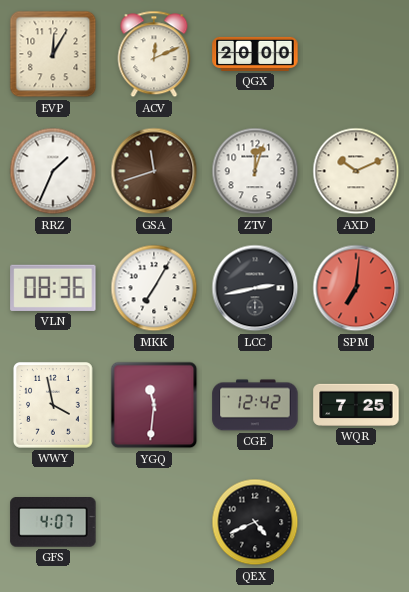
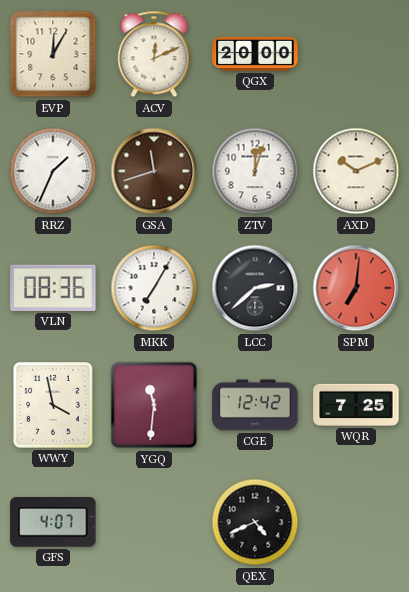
LCC: 2:43 -> 2:38
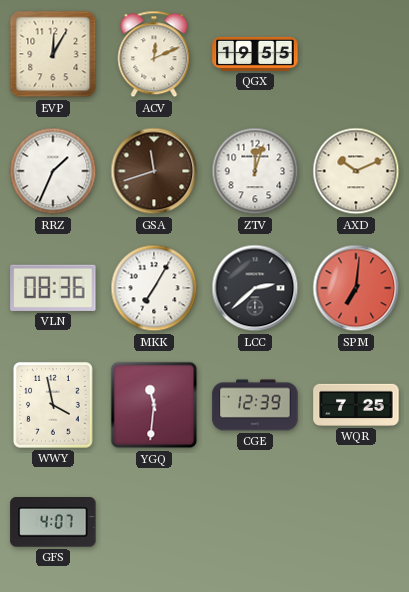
QGX: 20:00 -> 19:55
CGE: 12:42 -> 12:39
QEX: 4:41 -> none
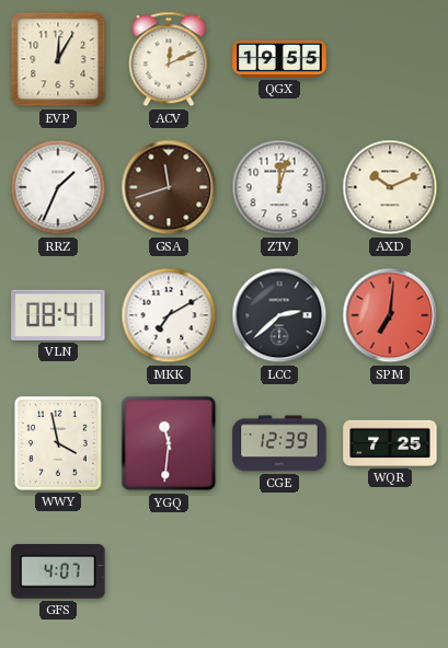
VLN: 08:36 -> 08:41
MKK: 7:05 -> 7:10
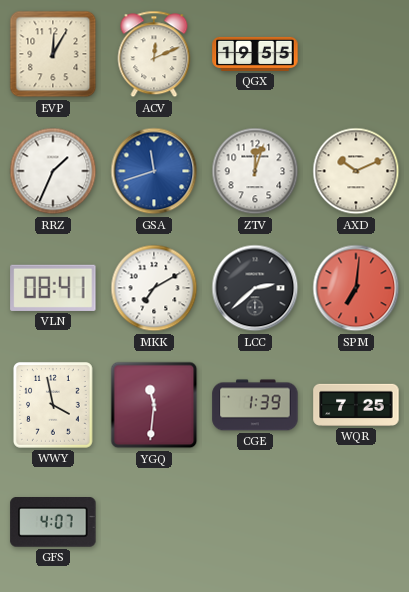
GSA dial: brown -> blue
CGE: 12:39 -> 1:39
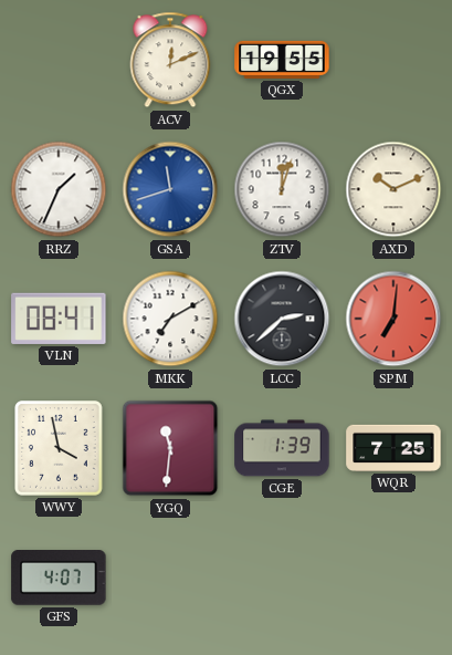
EVP: 12:05 -> none
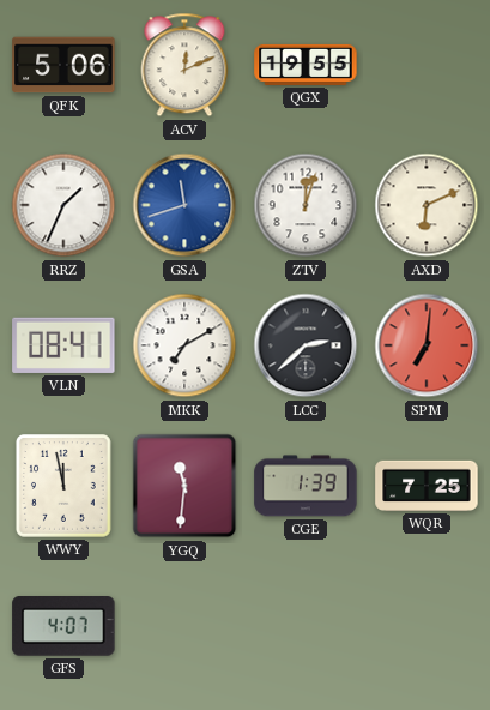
QFK: none -> 5:06
AXD: 10:11 -> 6:11
WWY: 3:58 -> 11:58
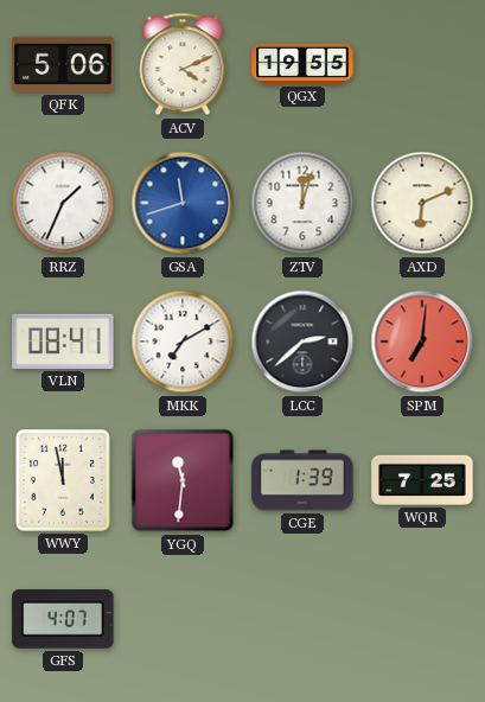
ACV: 12:11 -> 4:11
